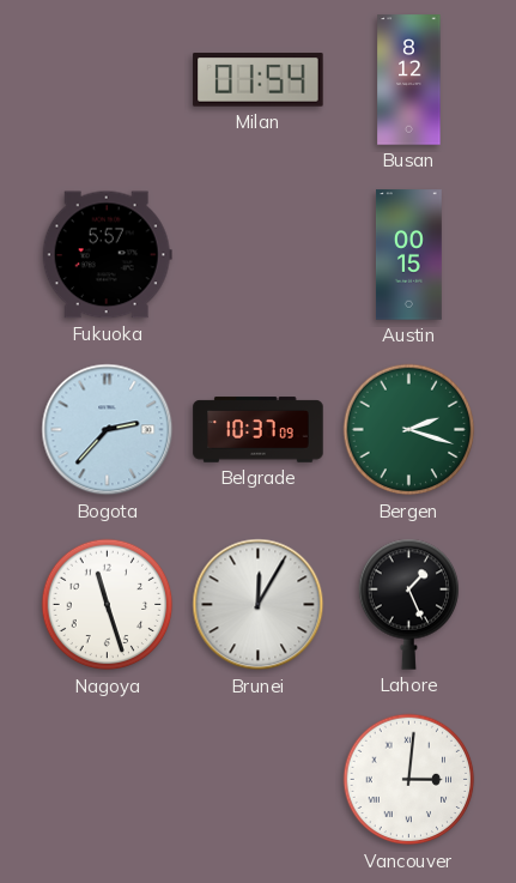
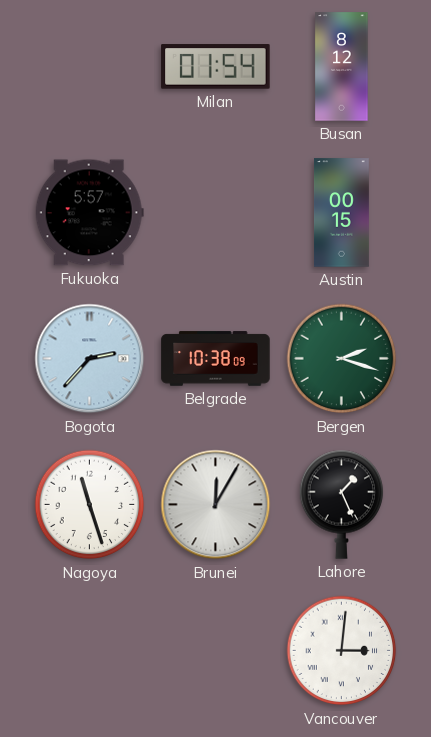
Belgrade: 10:37 -> 10:38
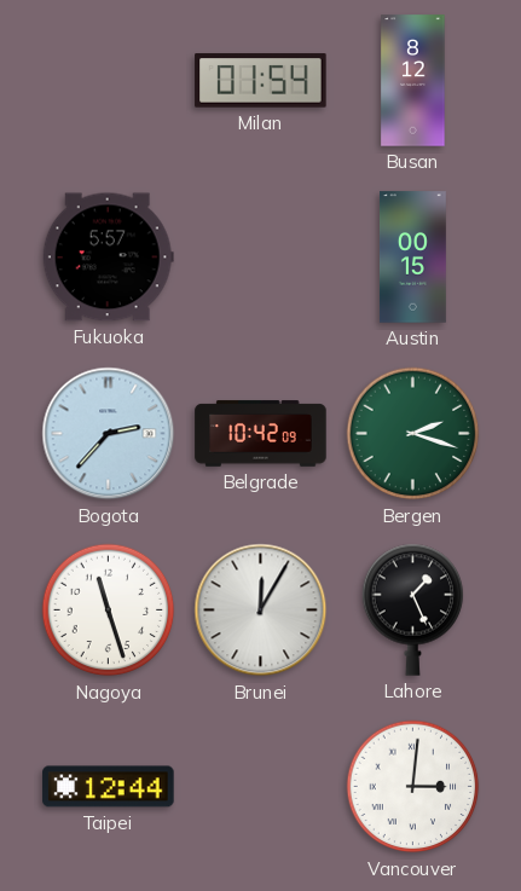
Belgrade: 10:38 -> 10:42
Taipei: none -> 12:44
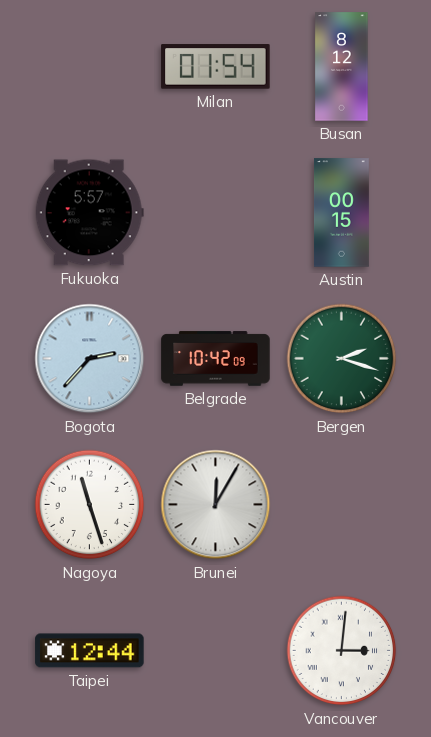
Lahore: 1:26 -> none
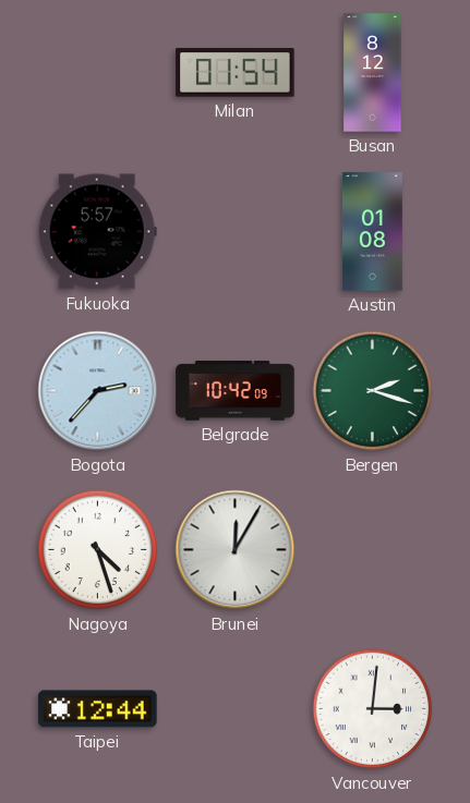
Austin: 00:15 -> 01:08
Nagoya: 11:27 -> 4:27
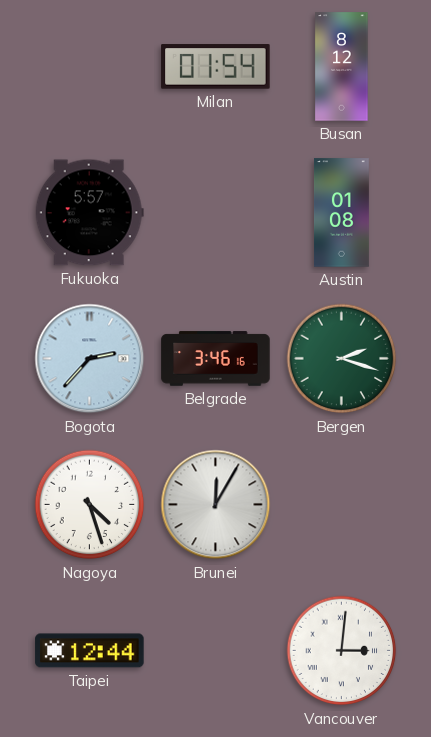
Belgrade: 10:42 -> 3:46
